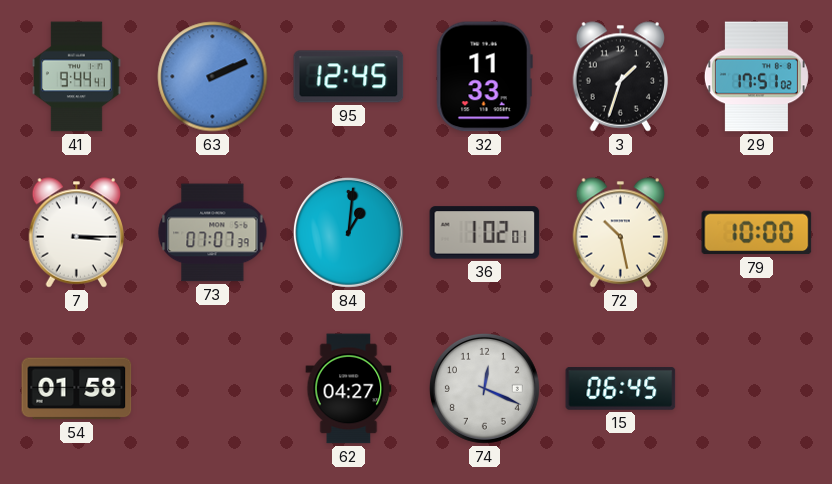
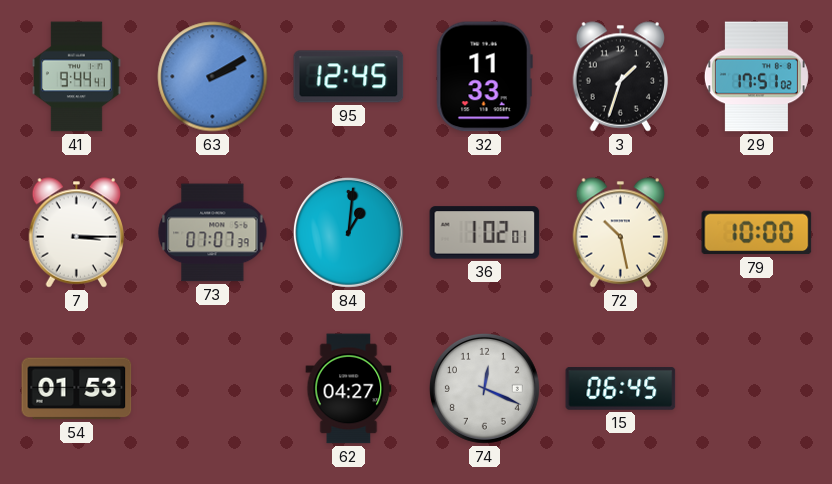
63: 2:11 -> 2:10
54: 01:58 -> 01:53
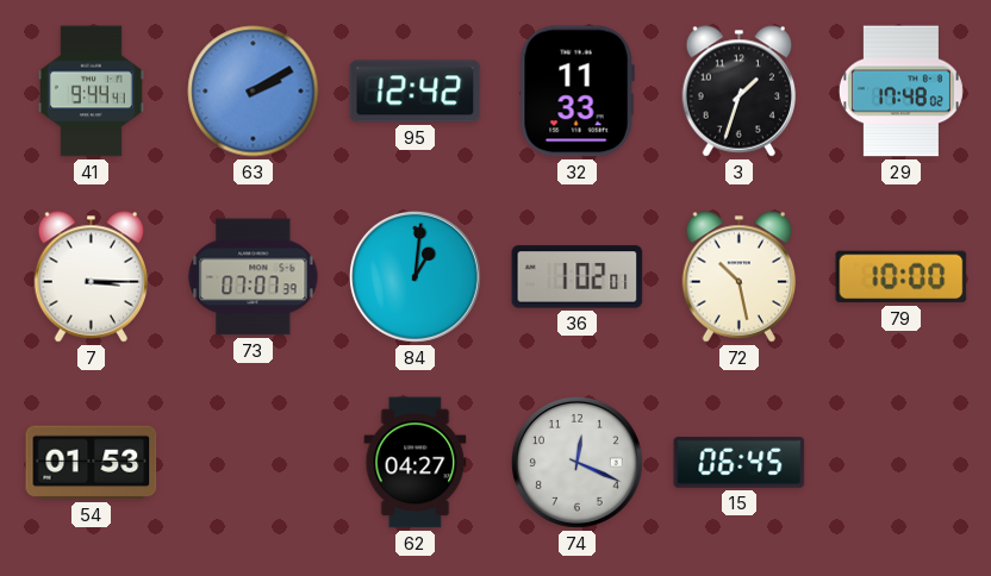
95: 12:45 -> 12:42
29: 17:51 -> 17:48
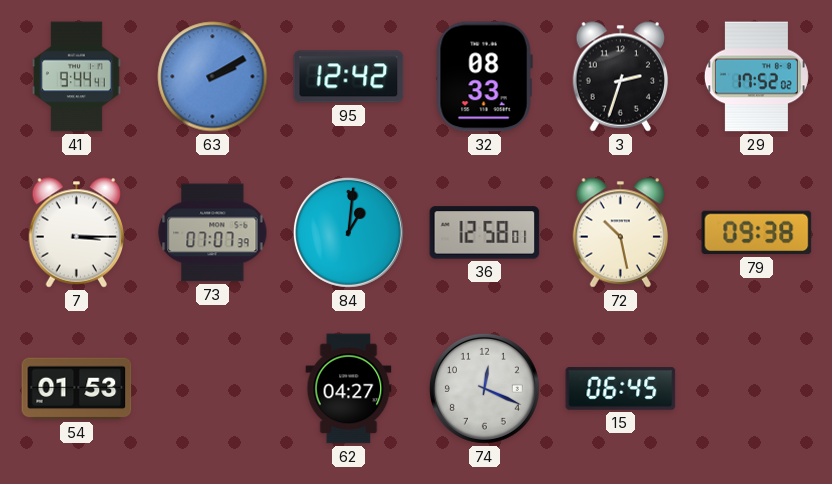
32: 11:33 -> 08:33
3: 1:33 -> 2:33
29: 17:48 -> 17:52
36: 1:02 -> 12:58
79: 10:00 -> 09:38
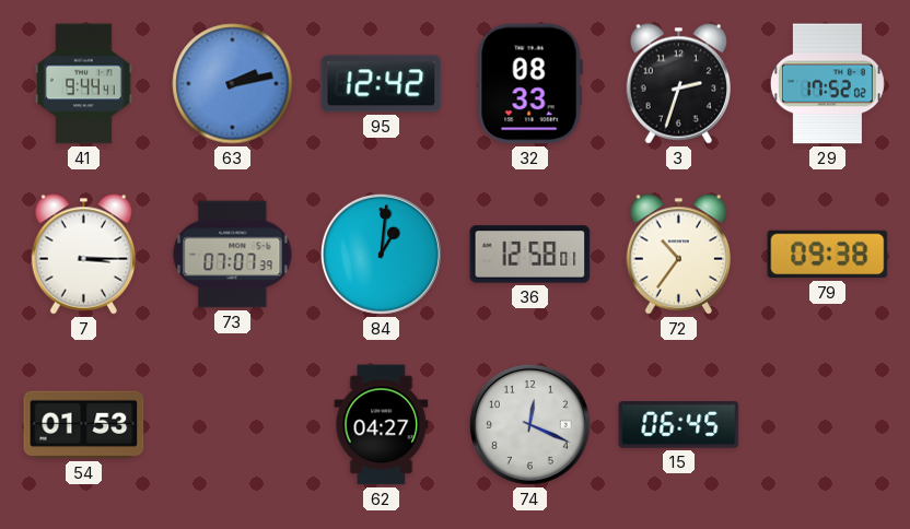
63: 2:10 -> 2:13
72: 10:28 -> 10:36
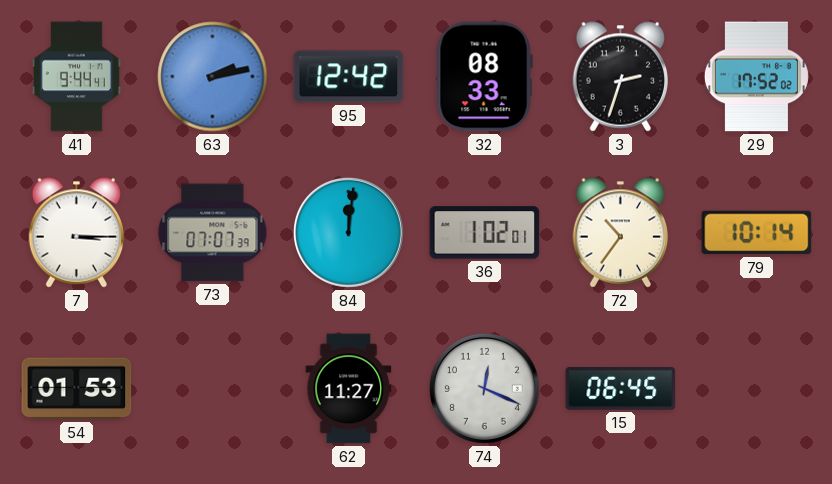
84: 1:01 -> 12:01
36: 12:58 -> 1:02
79: 09:38 -> 10:14
62: 04:27 -> 11:27
